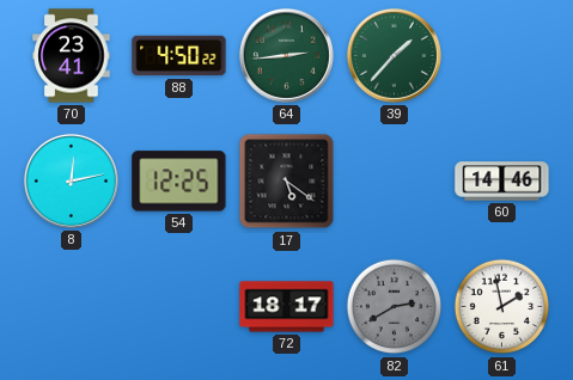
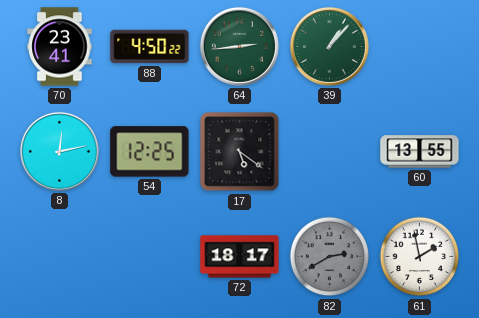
39: 1:37 -> 1:07
60: 14:46 -> 13:55
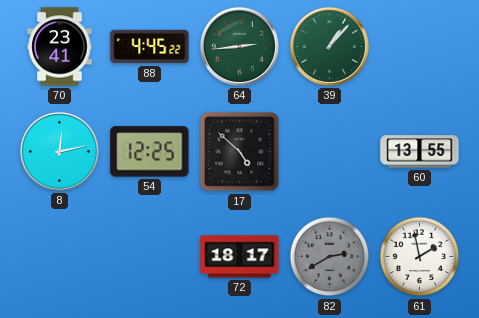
88: 4:50 -> 4:45
17: 5:21 -> 4:52
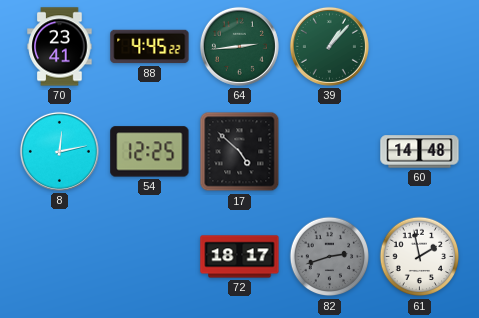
60: 13:55 -> 14:48
82: 2:40 -> 2:42
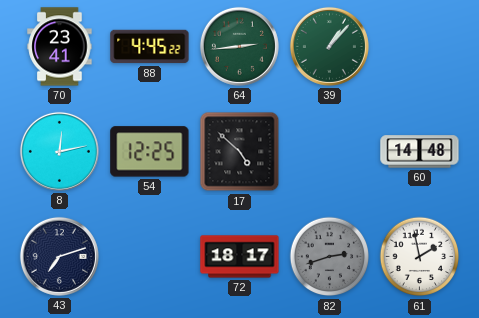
43: none -> 7:12
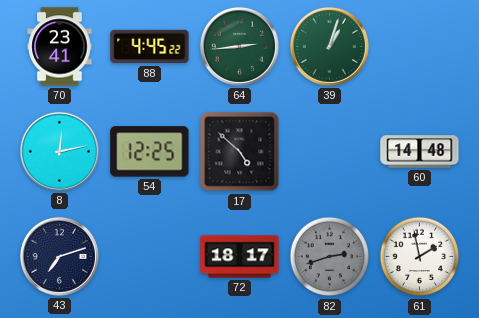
39: 1:07 -> 1:03
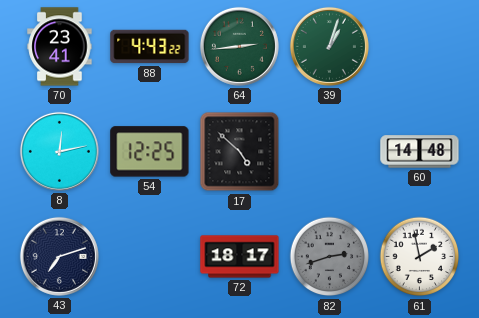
88: 4:45 -> 4:43
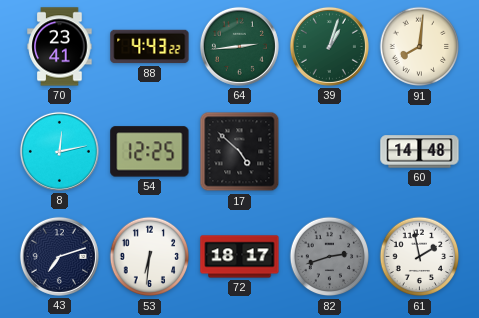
91: none -> 8:01
53: none -> 6:31
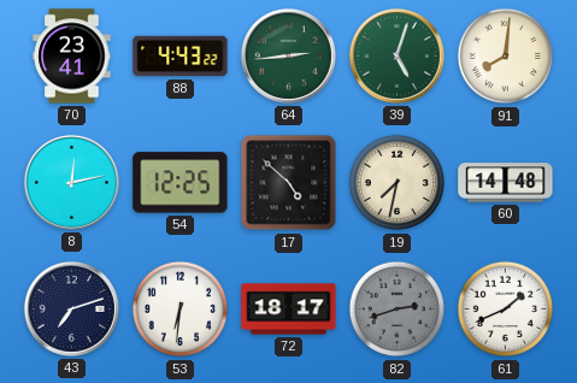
39: 1:03 -> 5:03
19: none -> 7:32
61: 1:58 -> 1:41
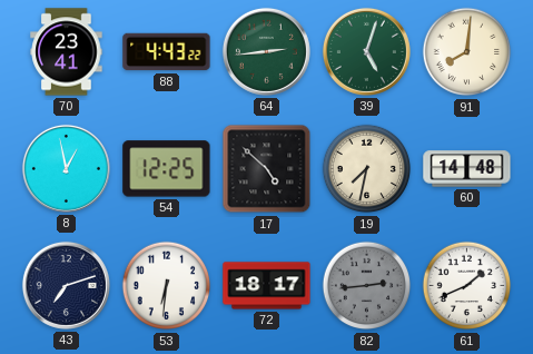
8: 12:13 -> 12:58
82: 2:42 -> 2:44
